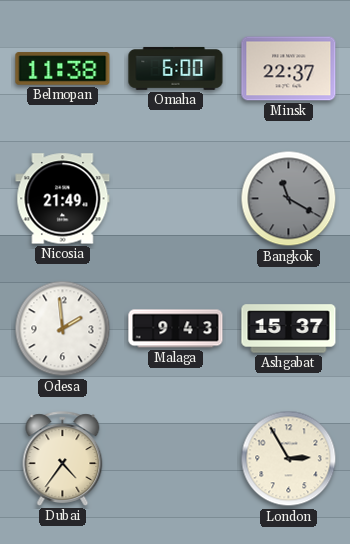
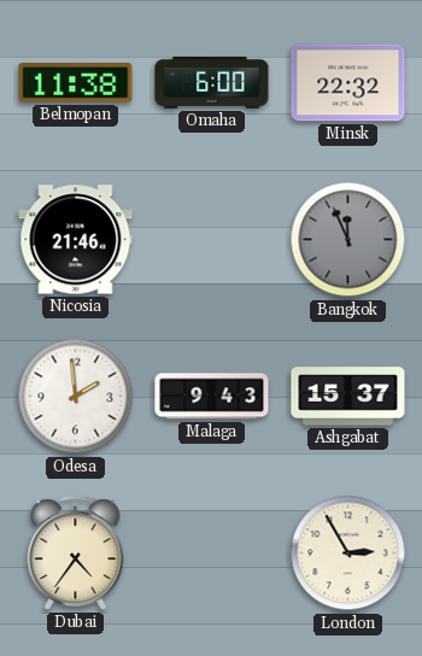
Minsk: 22:37 -> 22:32
Nicosia: 21:49 -> 21:46
Bangkok: 11:20 -> 11:56
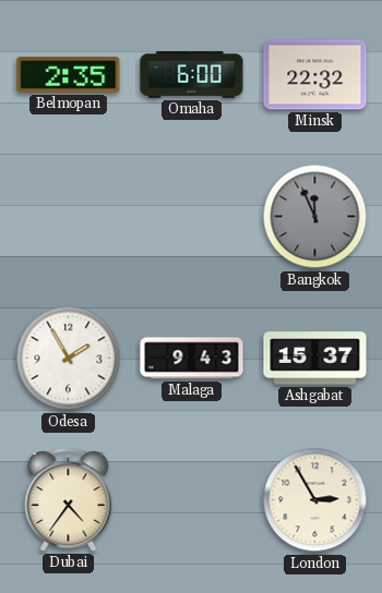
Belmopan: 11:38 -> 2:35
Nicosia: 21:46 -> none
Odesa: 1:59 -> 1:55
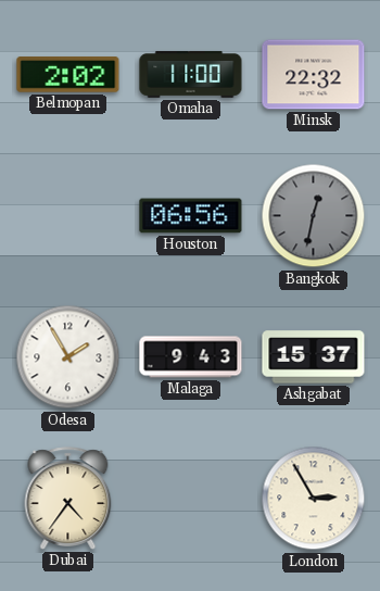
Belmopan: 2:35 -> 2:02
Omaha: 6:00 -> 11:00
Houston: none -> 06:56
Bangkok: 11:56 -> 12:32
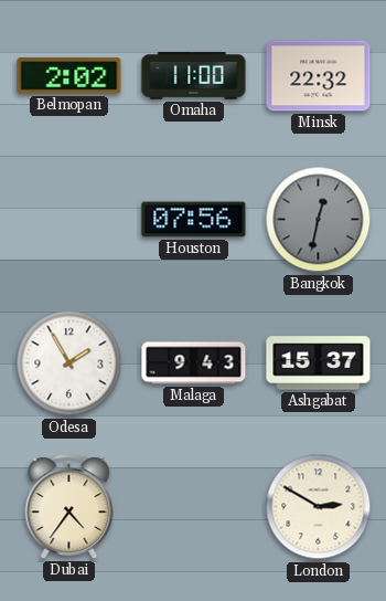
Houston: 06:56 -> 07:56
London: 2:55 -> 2:50
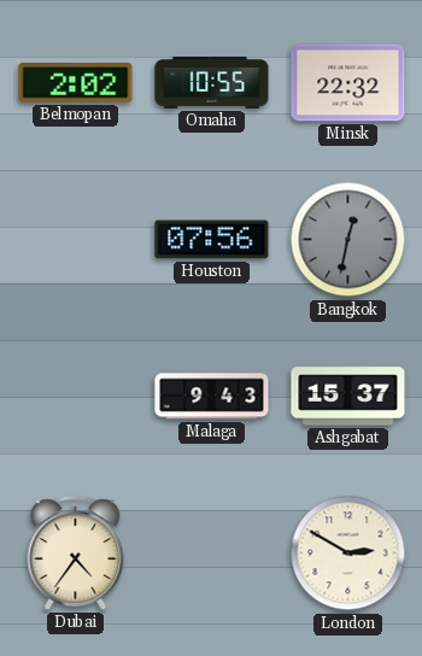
Omaha: 11:00 -> 10:55
Odesa: 1:55 -> none
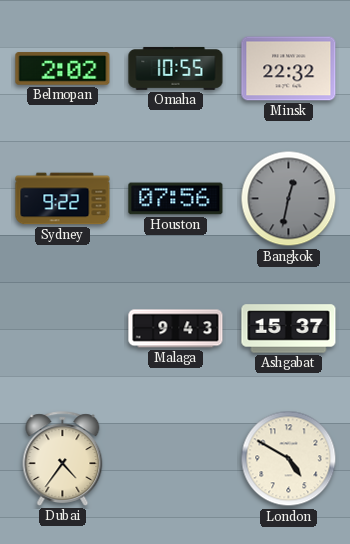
Sydney: none -> 9:22
London: 2:50 -> 4:50
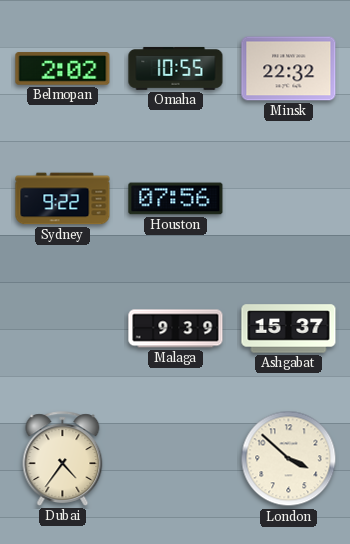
Bangkok: 12:32 -> none
Malaga: 9:43 -> 9:39
London: 4:50 -> 3:52
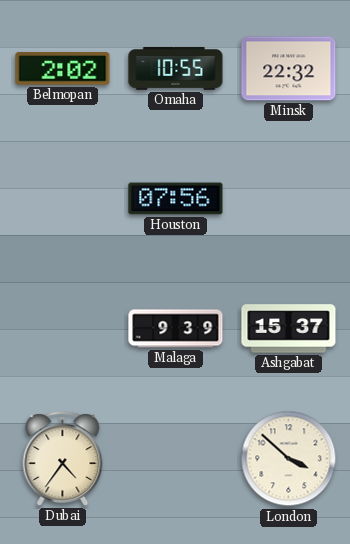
Sydney: 9:22 -> none
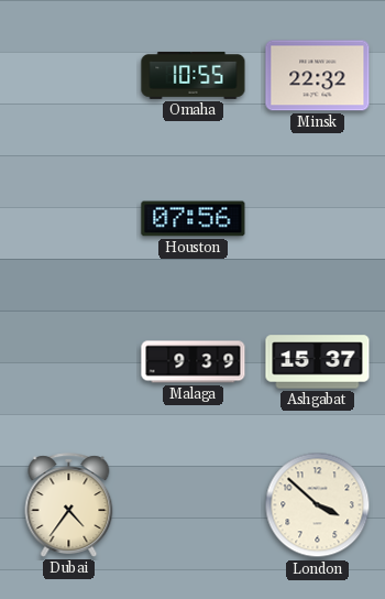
Belmopan: 2:02 -> none
